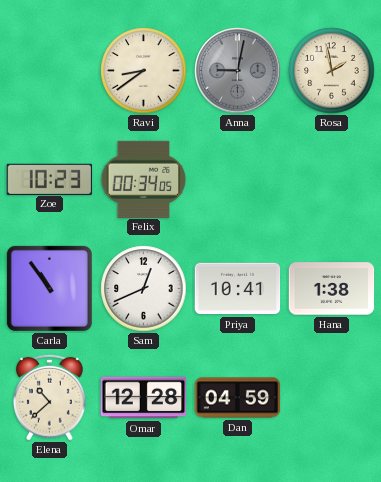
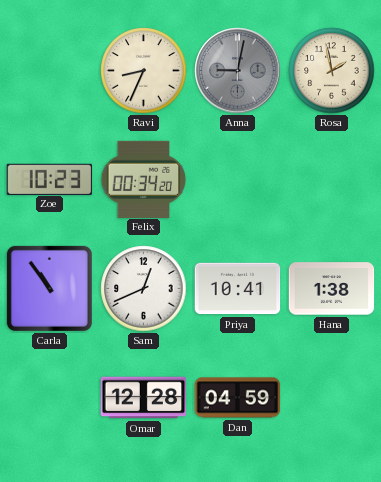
Ravi: 8:39 -> 8:34
Felix: 00:34:05 -> 00:34:20
Elena: 10:38 -> none
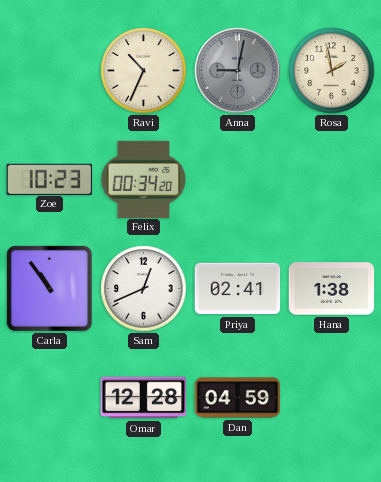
Ravi: 8:34 -> 10:34
Priya: 10:41 -> 02:41
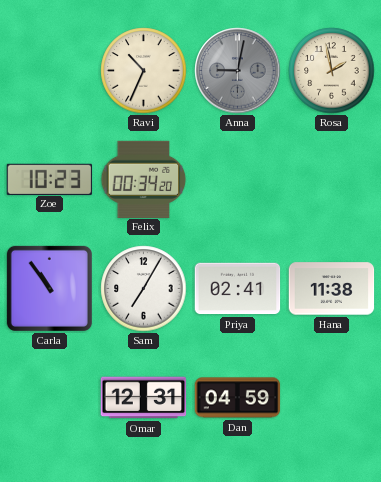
Sam: 12:41 -> 7:05
Hana: 1:38 -> 11:38
Omar: 12:28 -> 12:31
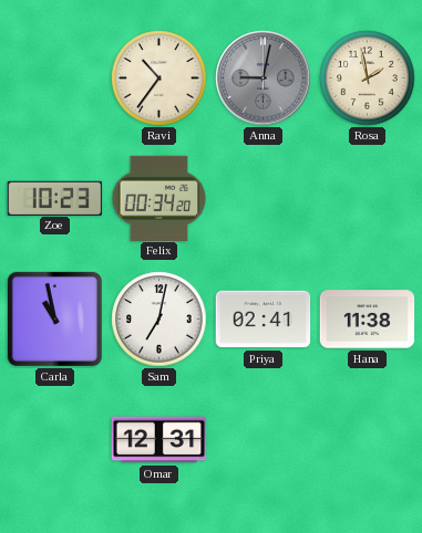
Ravi: 10:34 -> 10:36
Carla: 10:54 -> 10:58
Sam: 7:05 -> 7:02
Dan: 04:59 -> none
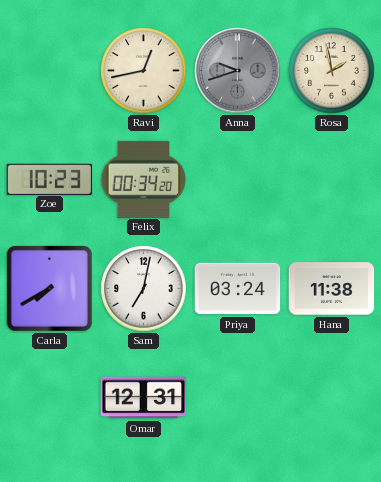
Ravi: 10:36 -> 12:43
Anna: 9:02 -> 9:42
Carla: 10:58 -> 7:40
Priya: 02:41 -> 03:24
